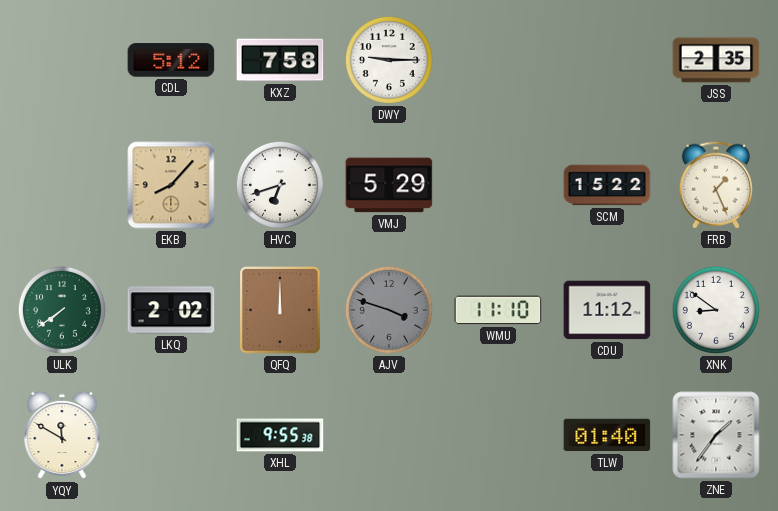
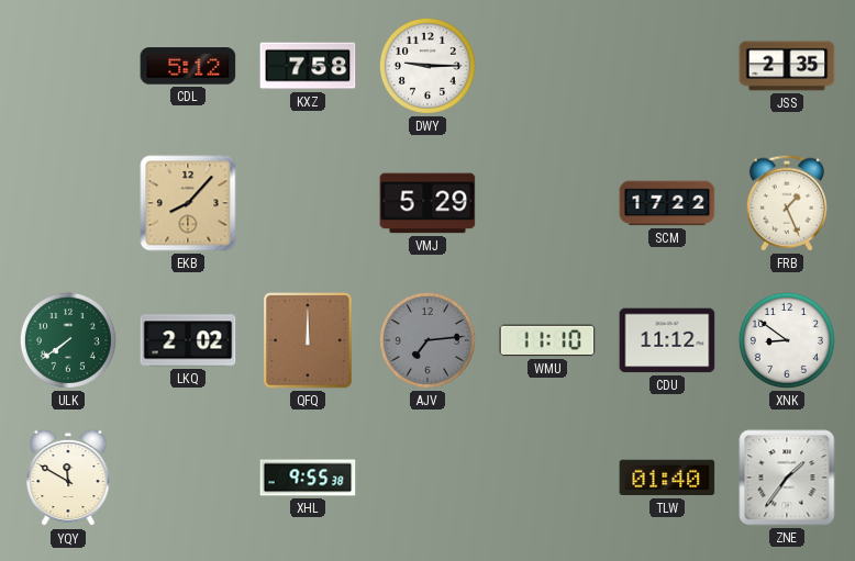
HVC: 6:42 -> none
SCM: 15:22 -> 17:22
AJV: 3:48 -> 7:14
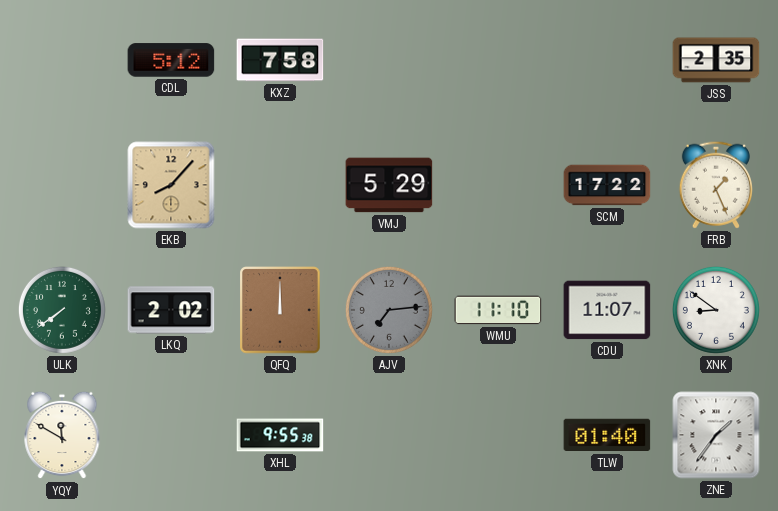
DWY: 9:15 -> none
CDU: 11:12 -> 11:07
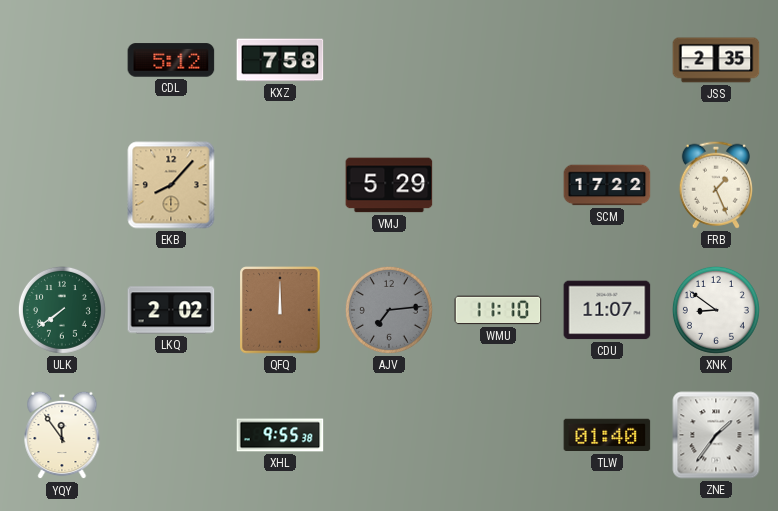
YQY: 11:50 -> 11:54
